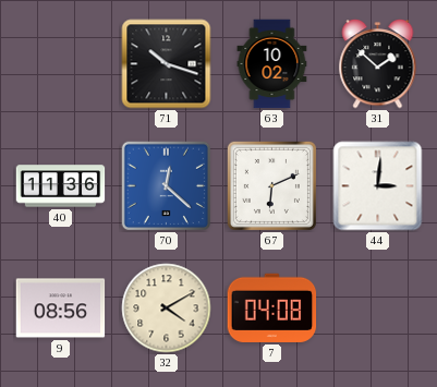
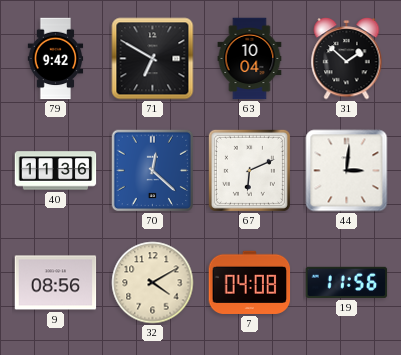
79: none -> 9:42
71: 10:18 -> 6:50
63: 10:02 -> 10:04
19: none -> 11:56
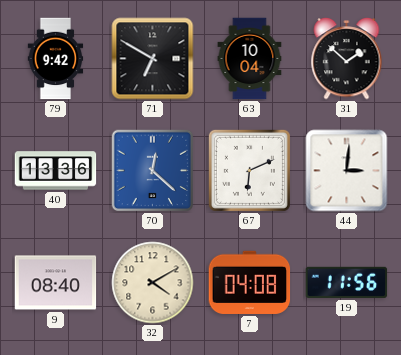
40: 11:36 -> 13:36
9: 08:56 -> 08:40
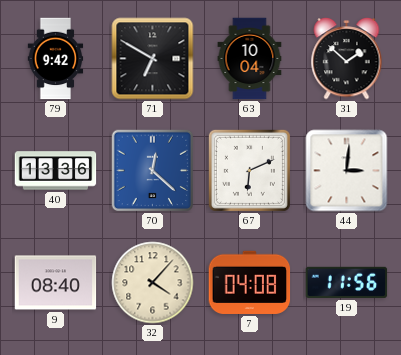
32: 4:10 -> 4:07
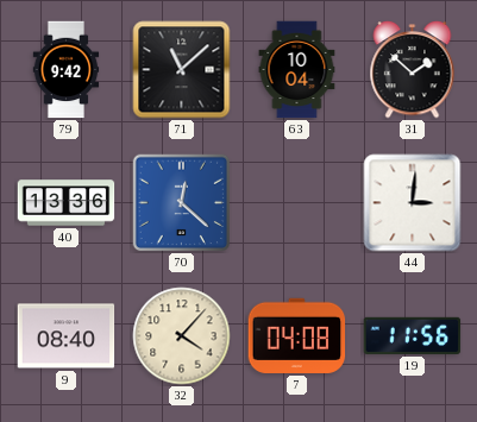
71: 6:50 -> 11:08
67: 6:11 -> none
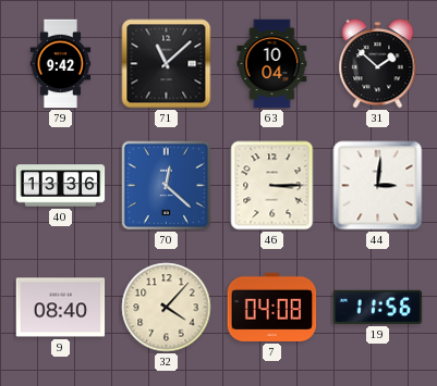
46: none -> 3:15
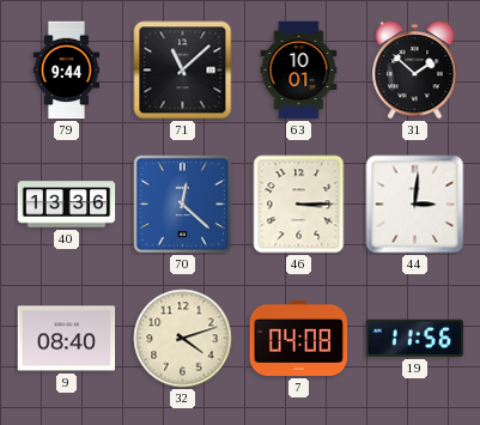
79: 9:42 -> 9:44
63: 10:04 -> 10:01
32: 4:07 -> 4:12
